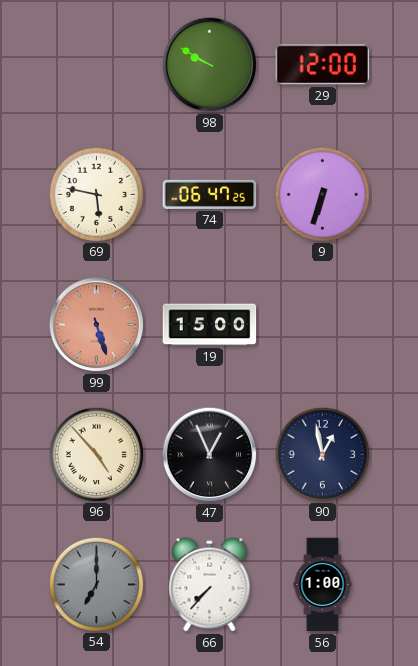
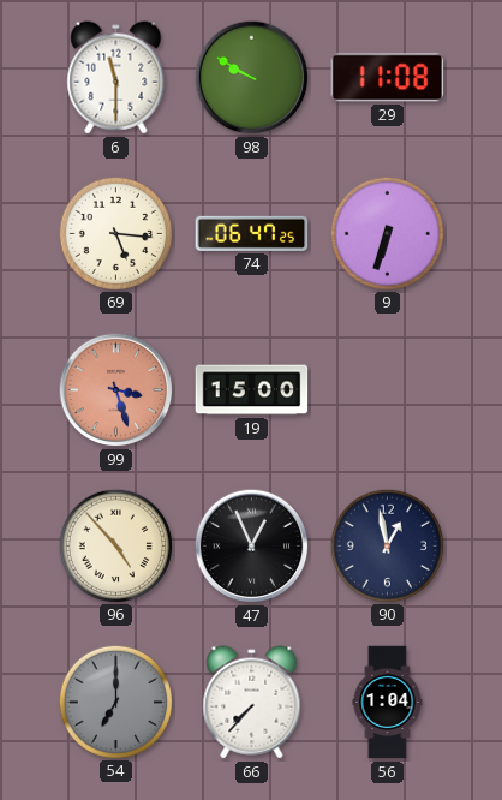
6: none -> 11:30
29: 12:00 -> 11:08
69: 5:47 -> 5:16
99: 5:27 -> 3:27
56: 1:00 -> 1:04
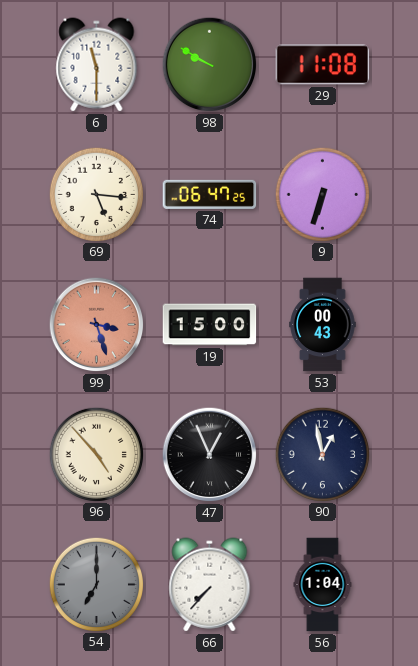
53: none -> 00:43
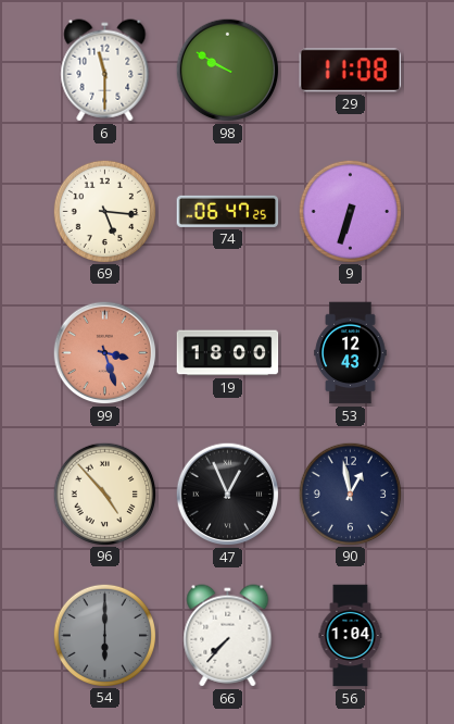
19: 15:00 -> 18:00
53: 00:43 -> 12:43
54: 7:00 -> 6:00
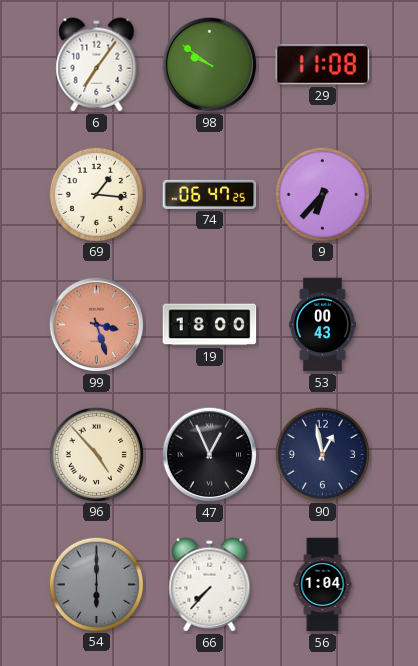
6: 11:30 -> 7:06
98: 9:50 -> 9:51
69: 5:16 -> 1:16
9: 6:33 -> 6:37
53: 12:43 -> 00:43
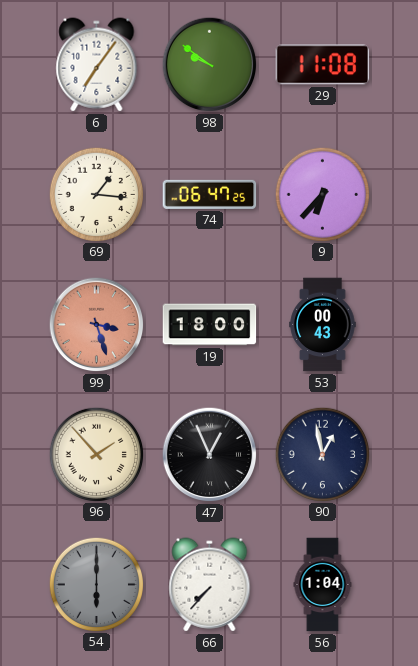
96: 4:53 -> 1:53
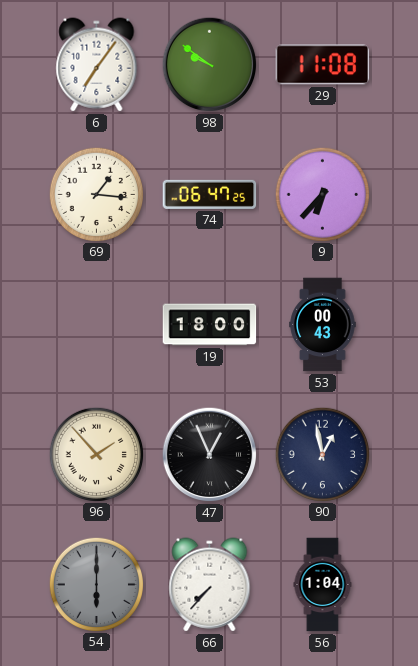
99: 3:27 -> none
